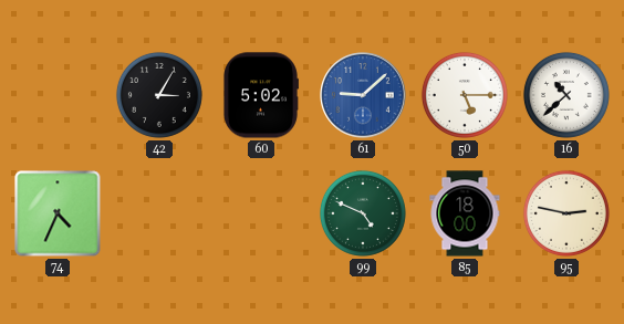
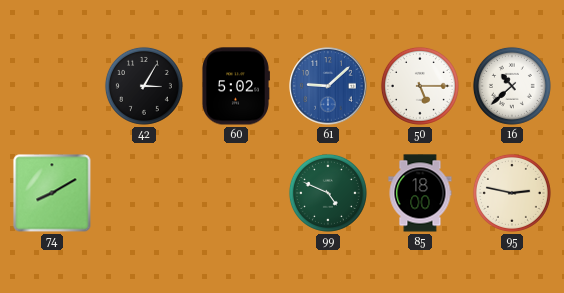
74: 4:34 -> 8:10
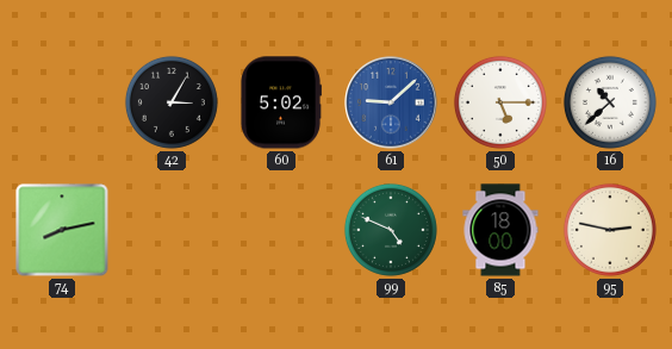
74: 8:10 -> 8:13
